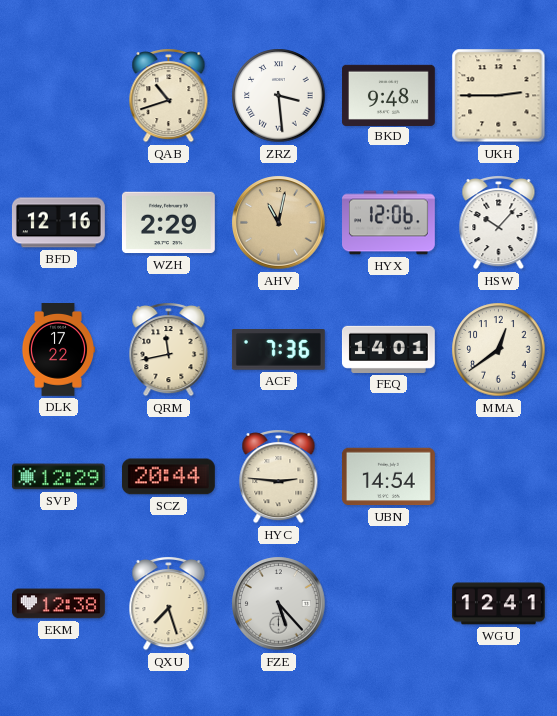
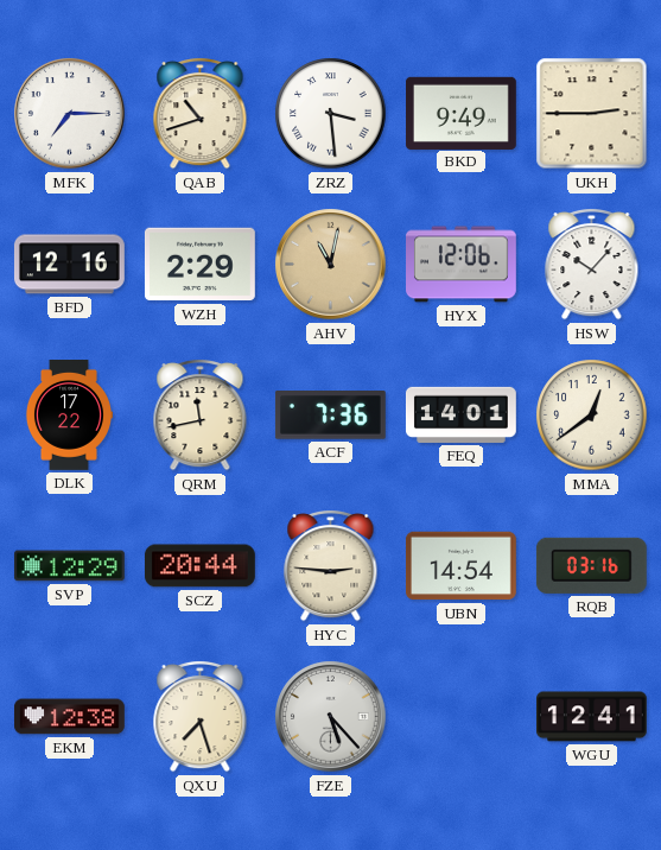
MFK: none -> 7:15
BKD: 9:48 -> 9:49
RQB: none -> 03:16
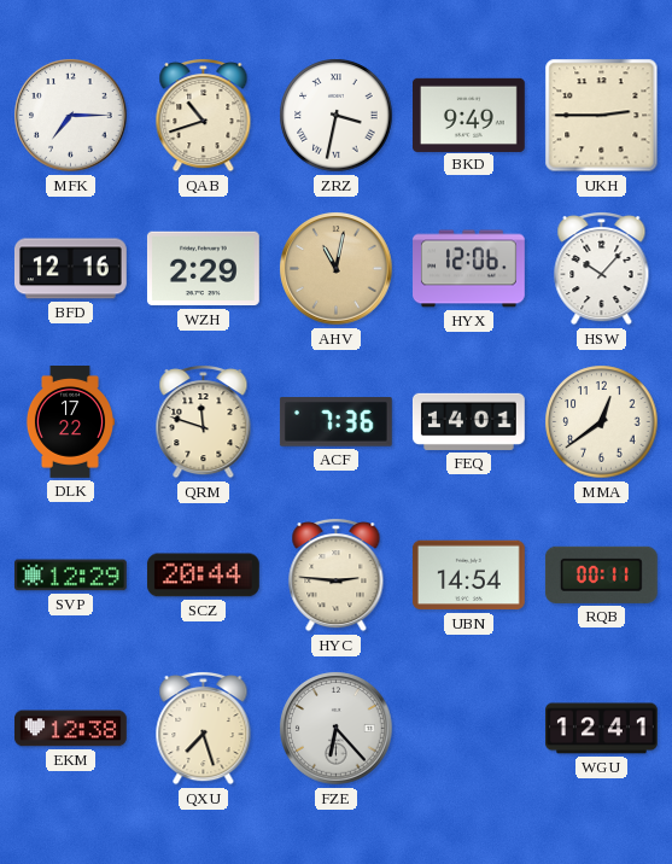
ZRZ: 3:29 -> 3:32
QRM: 11:43 -> 11:48
RQB: 03:16 -> 00:11
FZE: 5:23 -> 6:23
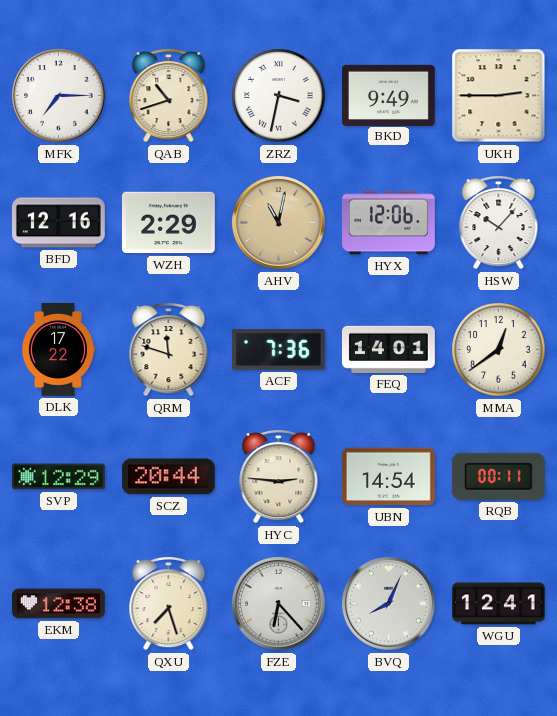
BVQ: none -> 8:04
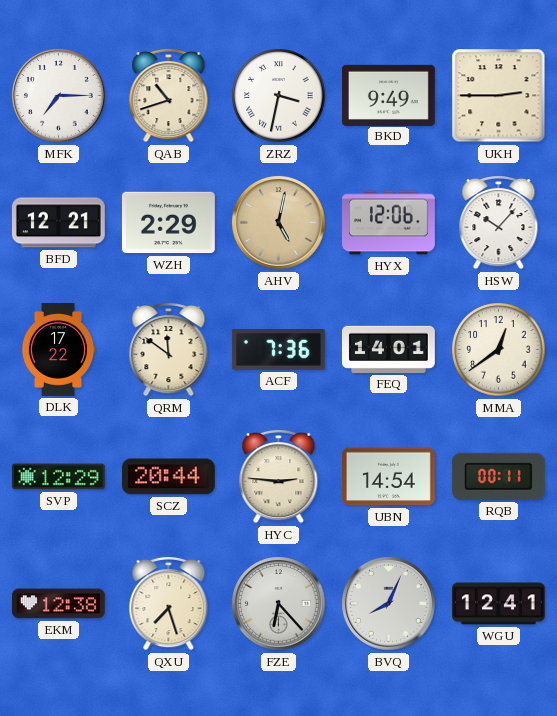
BFD: 12:16 -> 12:21
AHV: 11:02 -> 5:02
QRM: 11:48 -> 11:51
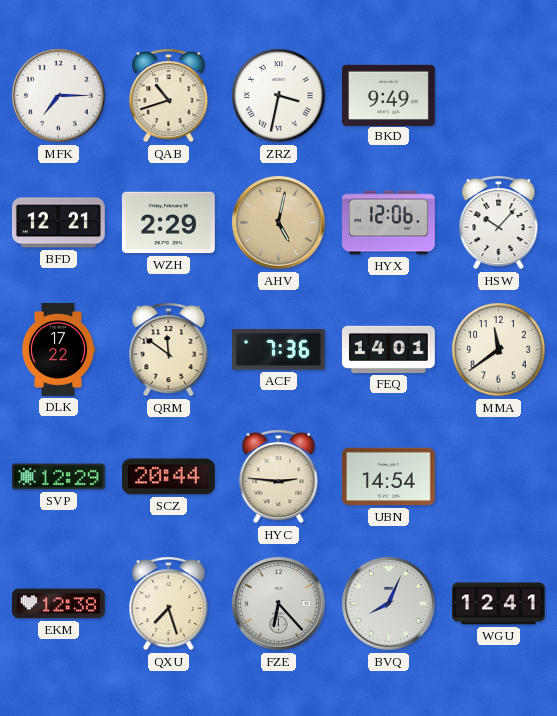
UKH: 2:45 -> none
MMA: 12:39 -> 11:39
RQB: 00:11 -> none
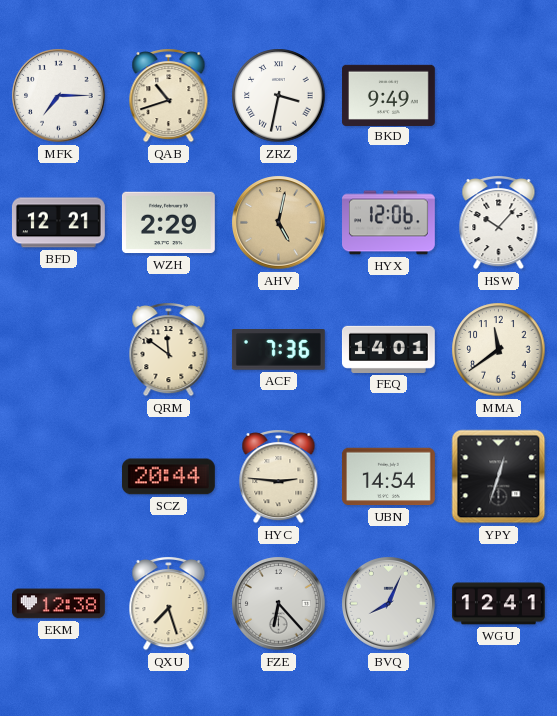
DLK: 17:22 -> none
SVP: 12:29 -> none
YPY: none -> 12:33
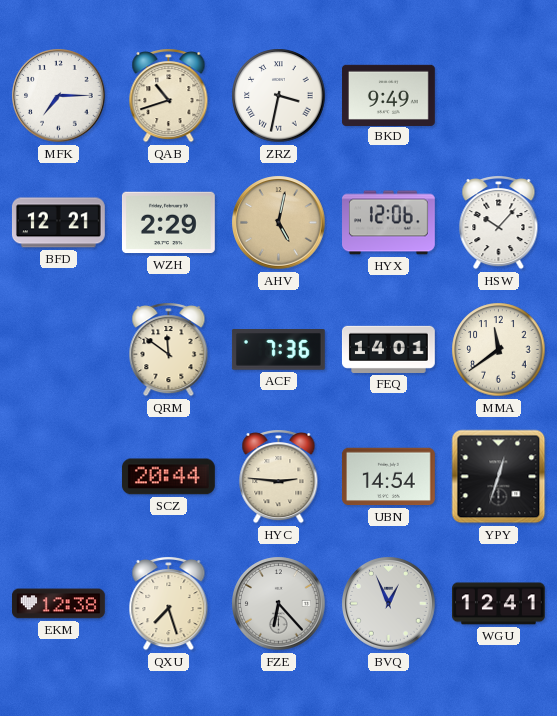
BVQ: 8:04 -> 12:56
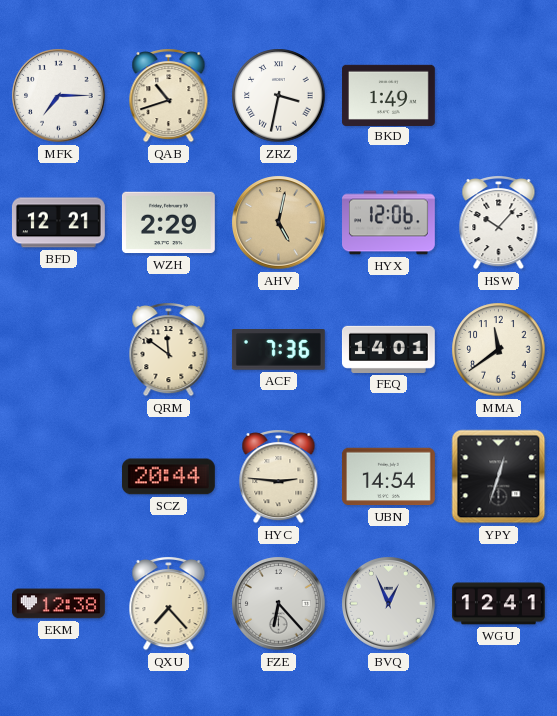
BKD: 9:49 -> 1:49
QXU: 7:27 -> 7:23
